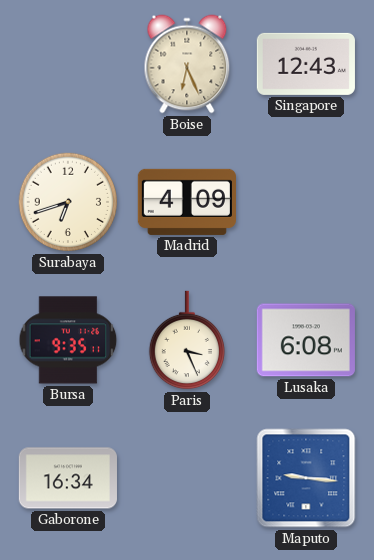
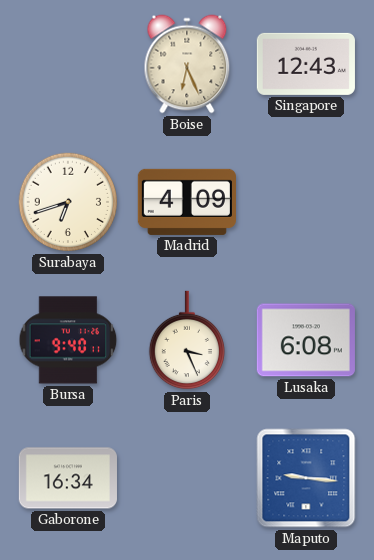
Bursa: 9:35 -> 9:40
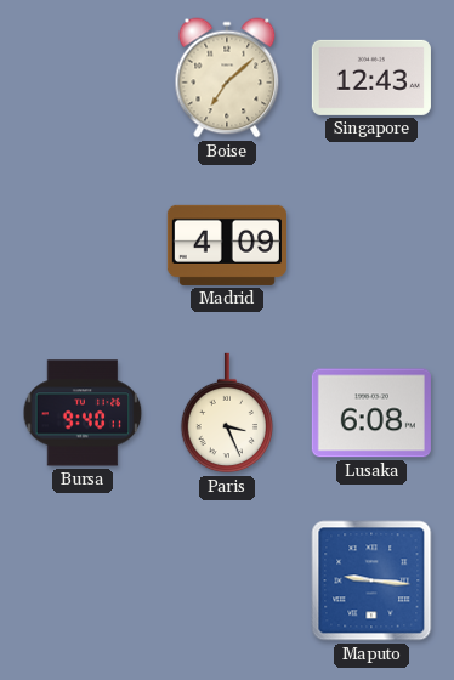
Boise: 6:26 -> 7:08
Surabaya: 6:42 -> none
Gaborone: 16:34 -> none
